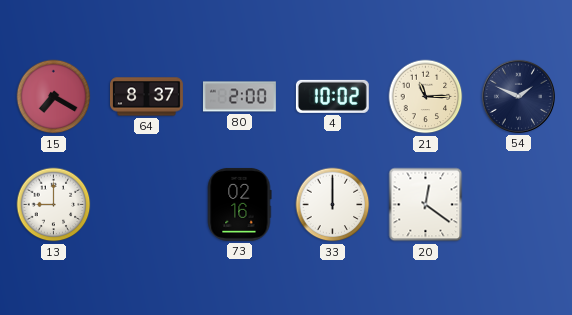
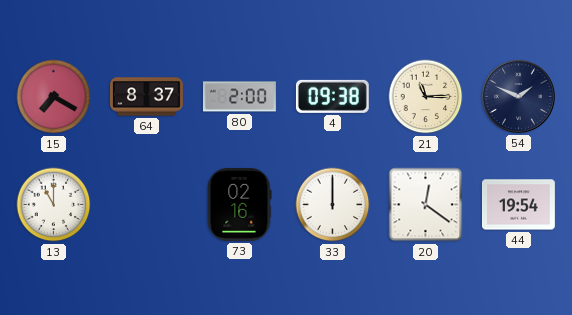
4: 10:02 -> 09:38
13: 9:00 -> 11:00
44: none -> 19:54
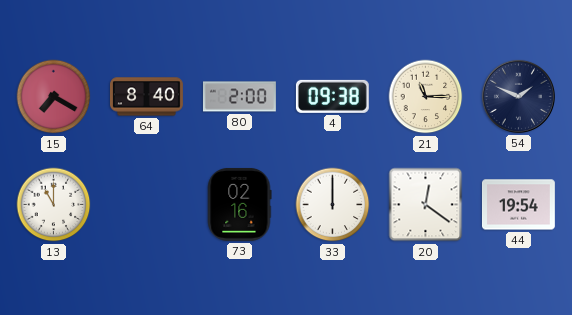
64: 8:37 -> 8:40
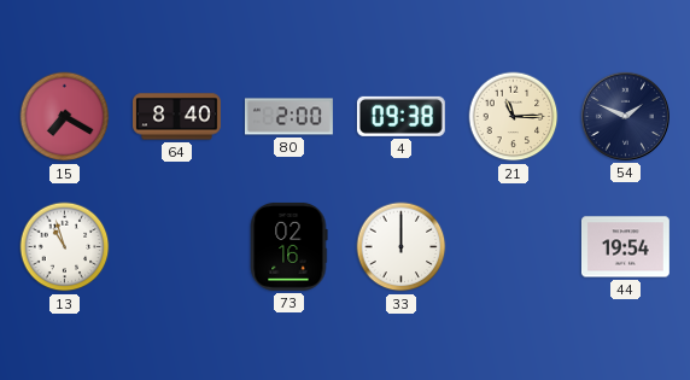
13: 11:00 -> 10:57
20: 12:21 -> none
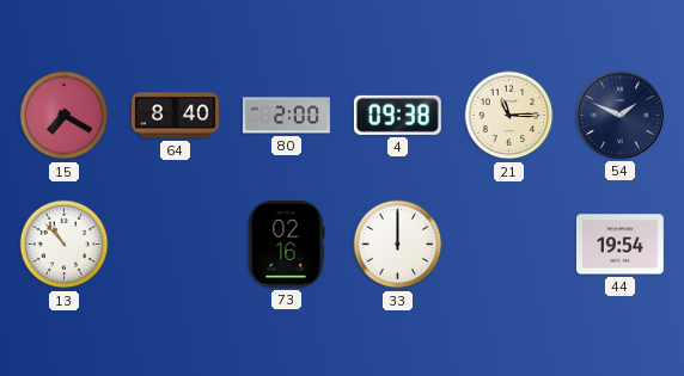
13: 10:57 -> 10:53
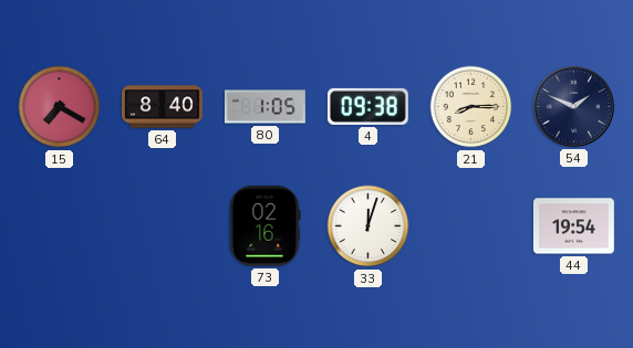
80: 2:00 -> 1:05
21: 11:15 -> 8:15
13: 10:53 -> none
33: 12:00 -> 12:03
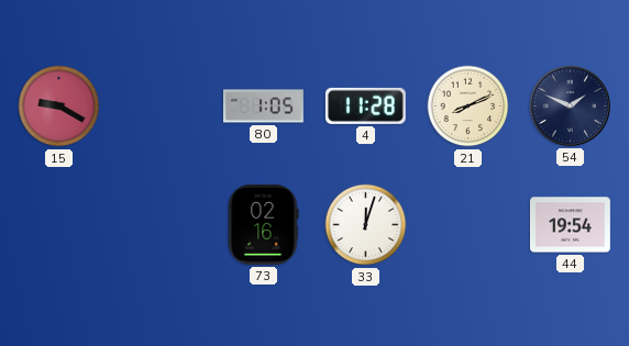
15: 7:20 -> 9:20
64: 8:40 -> none
4: 09:38 -> 11:28
21: 8:15 -> 8:11
